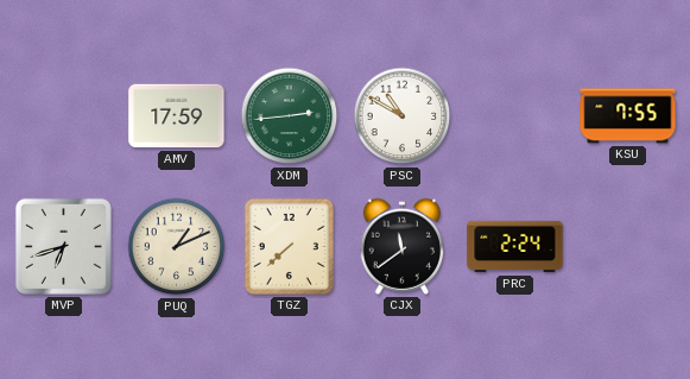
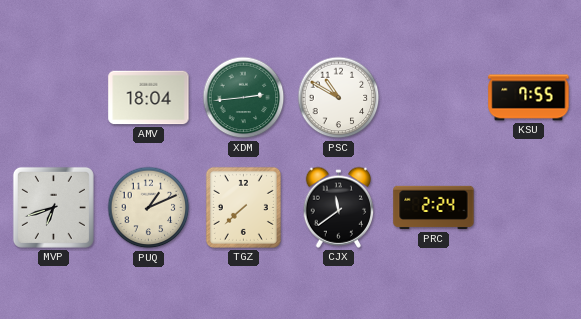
AMV: 17:59 -> 18:04
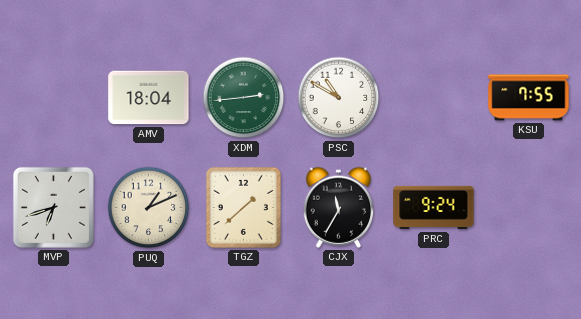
TGZ: 7:38 -> 1:38
CJX: 11:39 -> 11:35
PRC: 2:24 -> 9:24
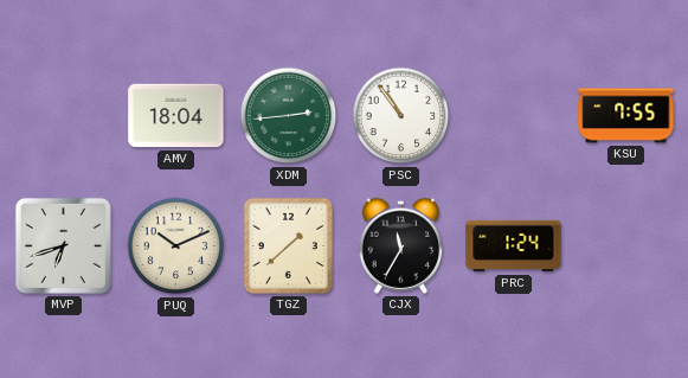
PSC: 10:50 -> 10:54
PUQ: 1:11 -> 10:11
PRC: 9:24 -> 1:24
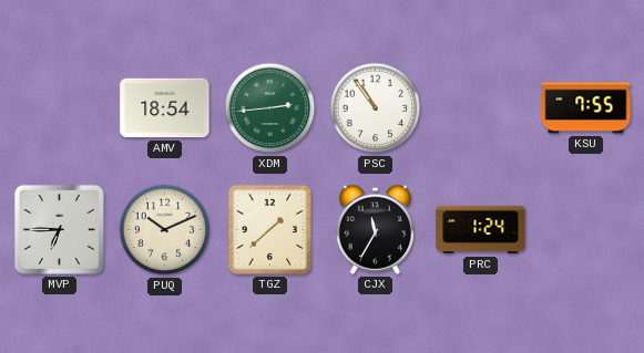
AMV: 18:04 -> 18:54
MVP: 6:42 -> 6:45
